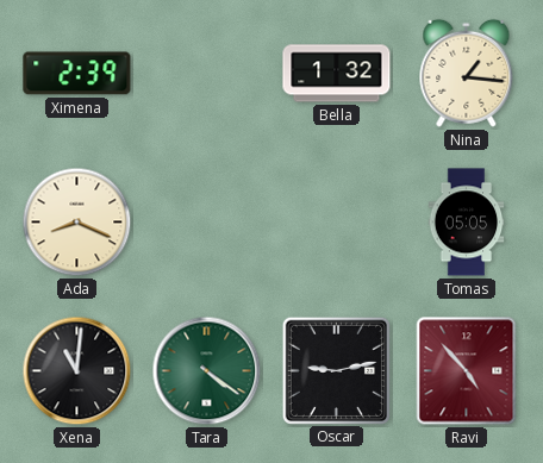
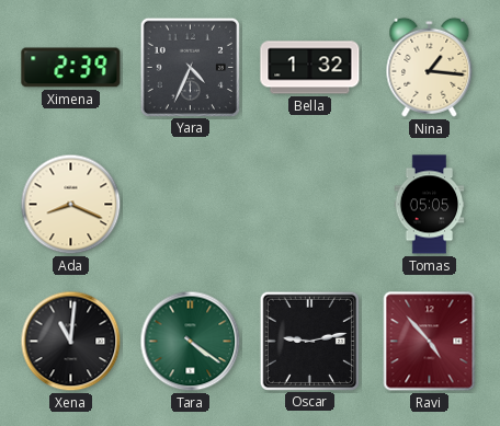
Yara: none -> 4:34
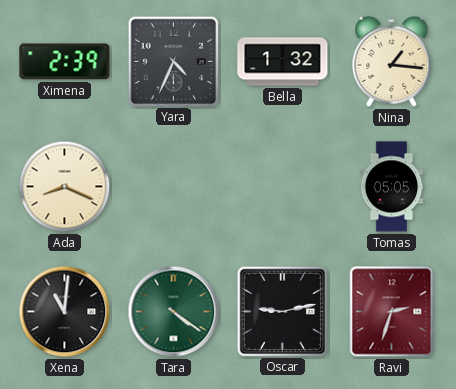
Ravi: 4:53 -> 2:33
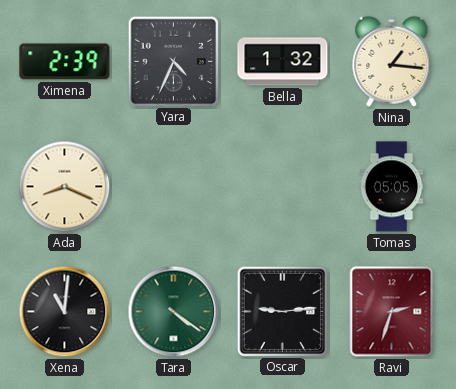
Oscar: 9:13 -> 9:14
